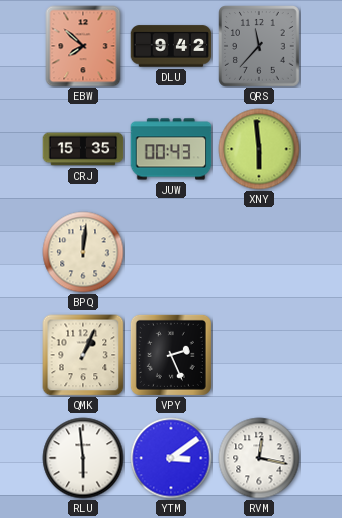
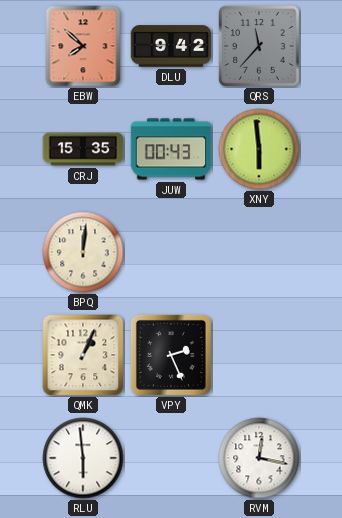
YTM: 3:09 -> none
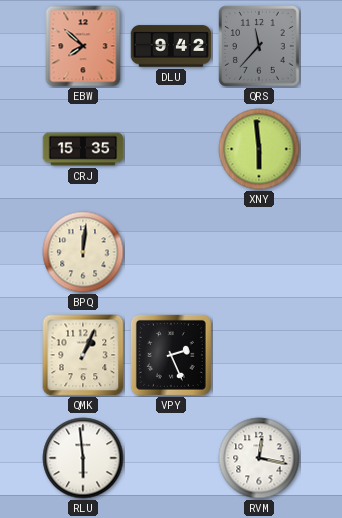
JUW: 00:43 -> none
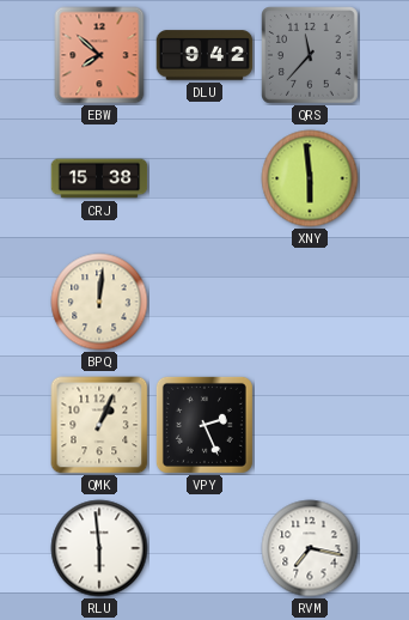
CRJ: 15:35 -> 15:38
RVM: 12:17 -> 7:17
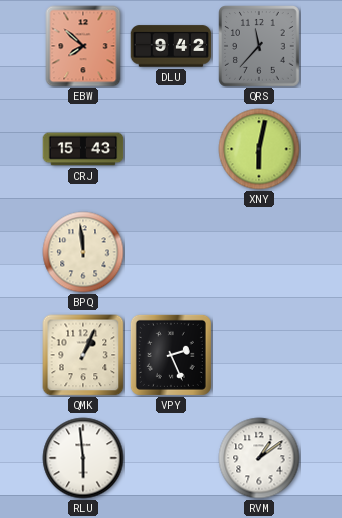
CRJ: 15:38 -> 15:43
XNY: 5:59 -> 6:02
BPQ: 12:01 -> 11:59
RVM: 7:17 -> 1:09
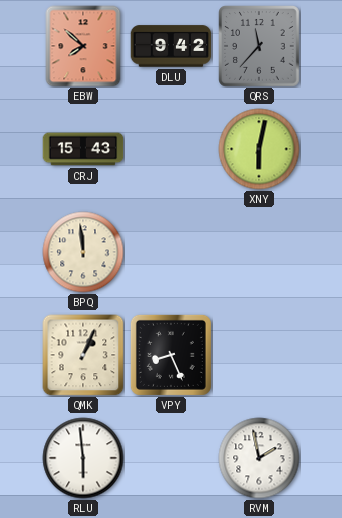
VPY: 2:26 -> 8:26
RVM: 1:09 -> 1:58
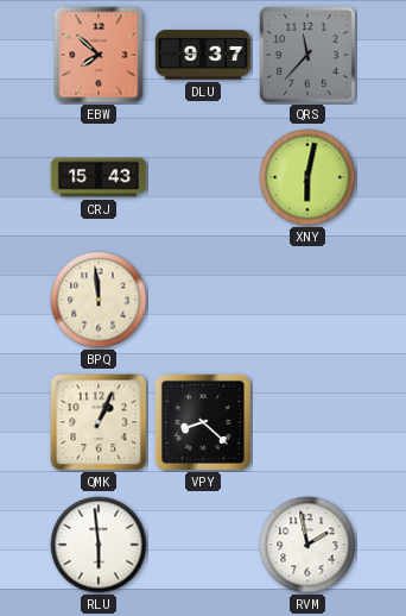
DLU: 9:42 -> 9:37
VPY: 8:26 -> 8:22
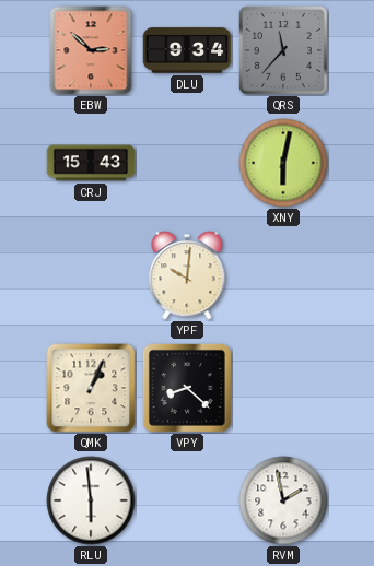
EBW: 7:52 -> 2:52
DLU: 9:37 -> 9:34
BPQ: 11:59 -> none
YPF: none -> 10:01
